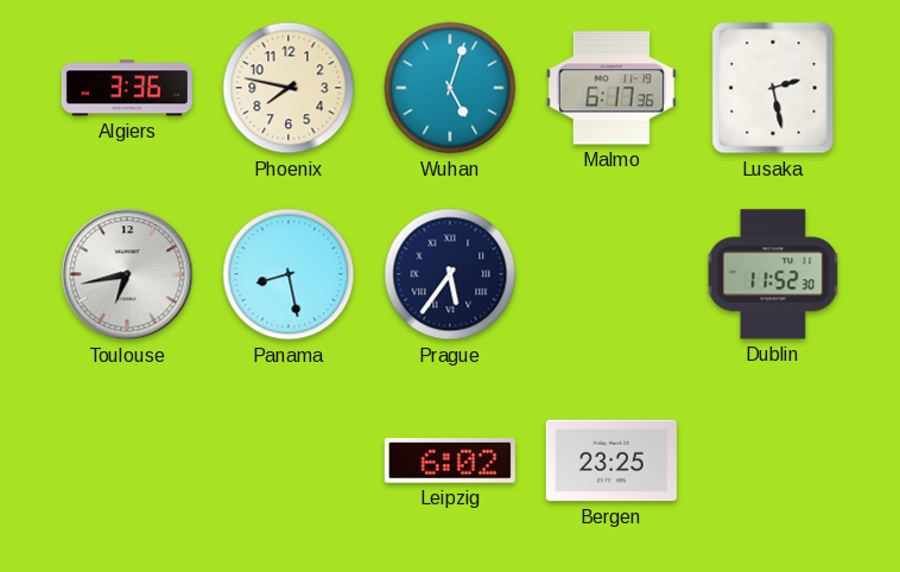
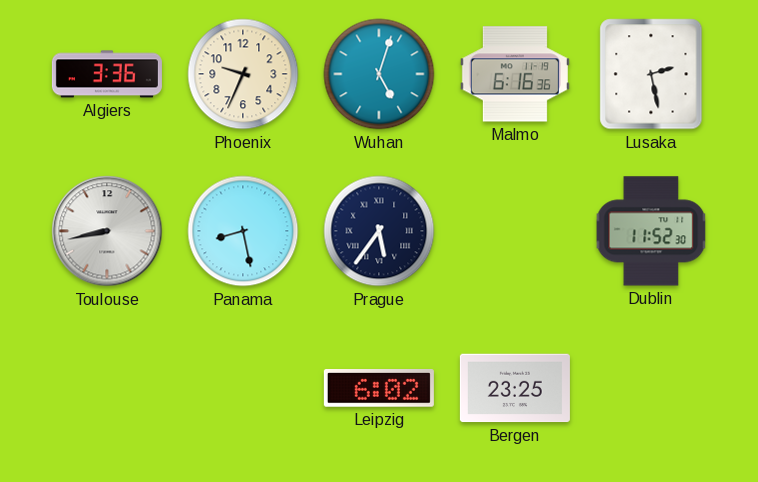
Phoenix: 7:47 -> 9:34
Malmo: 6:17 -> 6:16
Toulouse: 6:43 -> 8:43
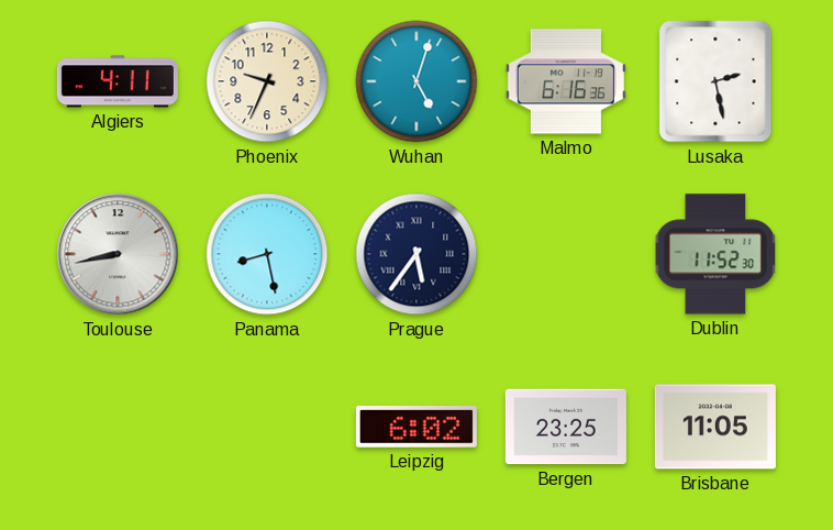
Algiers: 3:36 -> 4:11
Brisbane: none -> 11:05
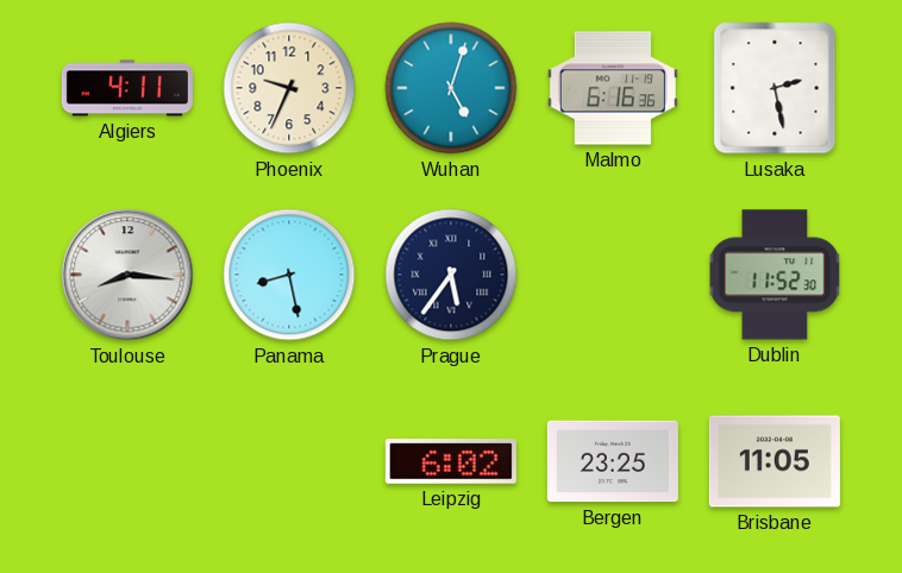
Toulouse: 8:43 -> 8:16
